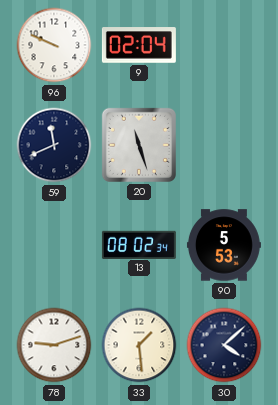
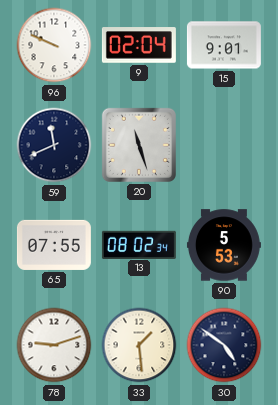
15: none -> 9:01
65: none -> 07:55
30: 4:08 -> 4:51
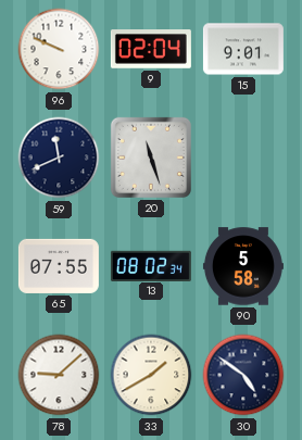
90: 5:53 -> 5:58
78: 9:12 -> 9:08
33: 1:29 -> 1:40
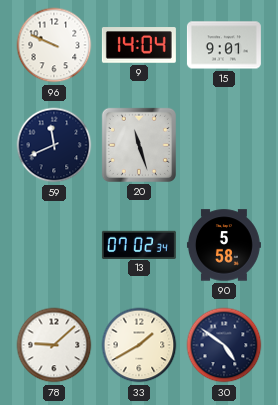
9: 02:04 -> 14:04
65: 07:55 -> none
13: 08:02 -> 07:02
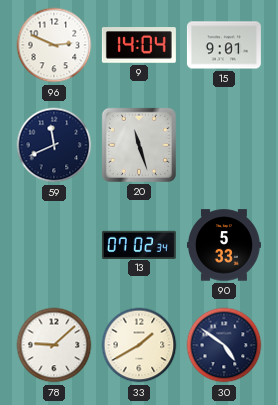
96: 9:49 -> 2:49
90: 5:58 -> 5:33
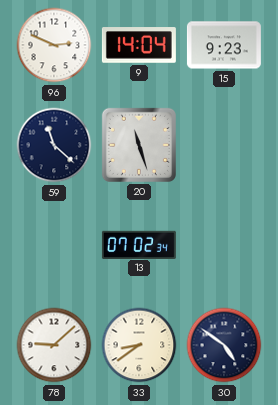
15: 9:01 -> 9:23
59: 11:41 -> 11:22
90: 5:33 -> none
33: 1:40 -> 8:39
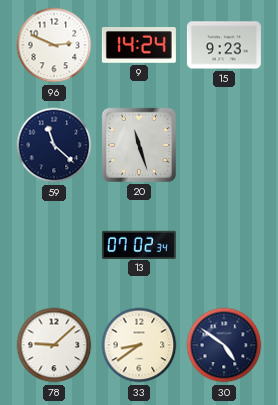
9: 14:04 -> 14:24
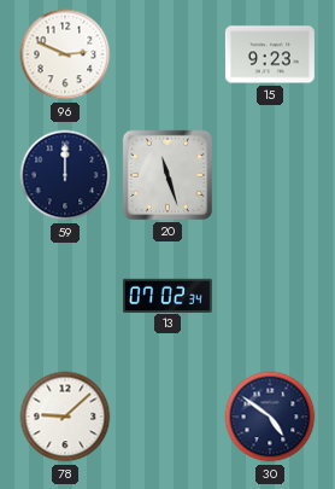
9: 14:24 -> none
59: 11:22 -> 12:00
33: 8:39 -> none
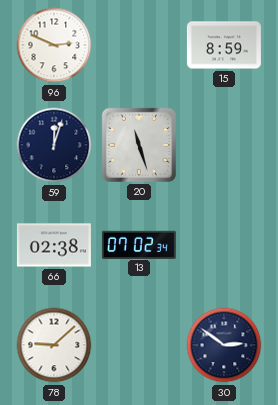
15: 9:23 -> 8:59
59: 12:00 -> 12:03
66: none -> 02:38
30: 4:51 -> 2:51
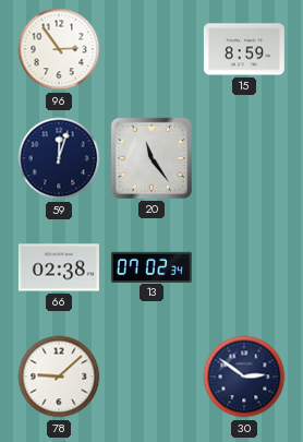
96: 2:49 -> 2:54
20: 11:27 -> 11:24
